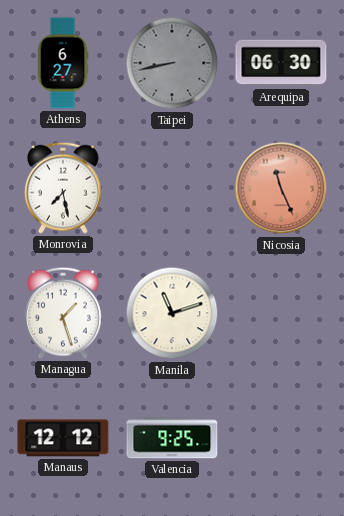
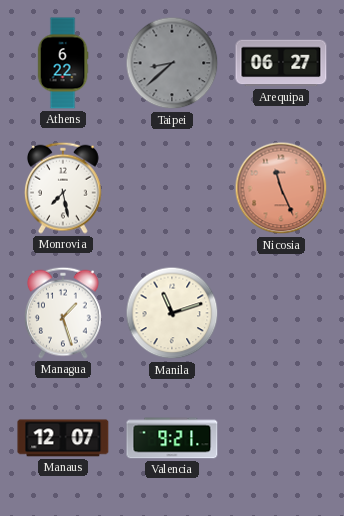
Athens: 6:27 -> 6:22
Taipei: 8:43 -> 8:38
Arequipa: 06:30 -> 06:27
Manaus: 12:12 -> 12:07
Valencia: 9:25 -> 9:21
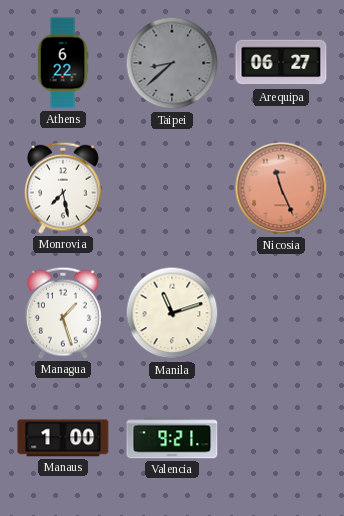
Manaus: 12:07 -> 1:00
